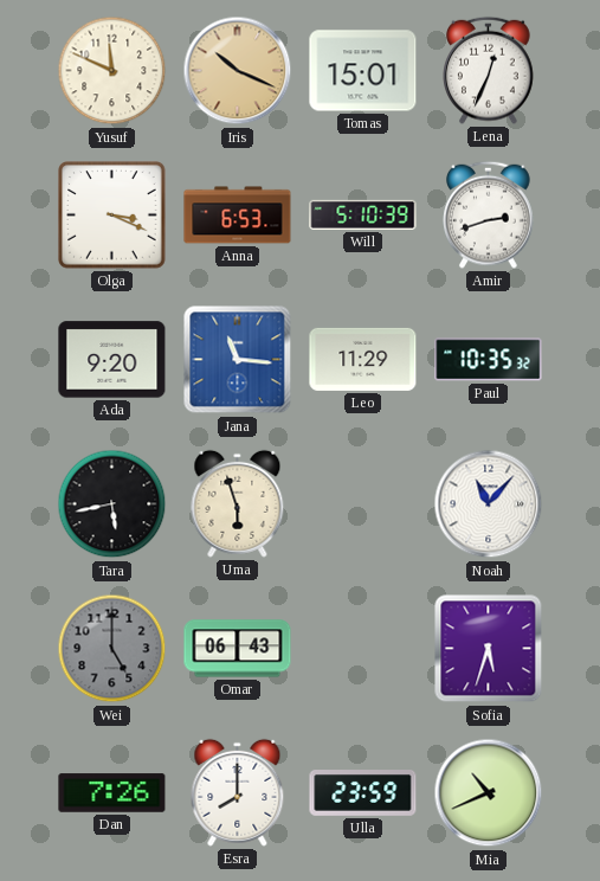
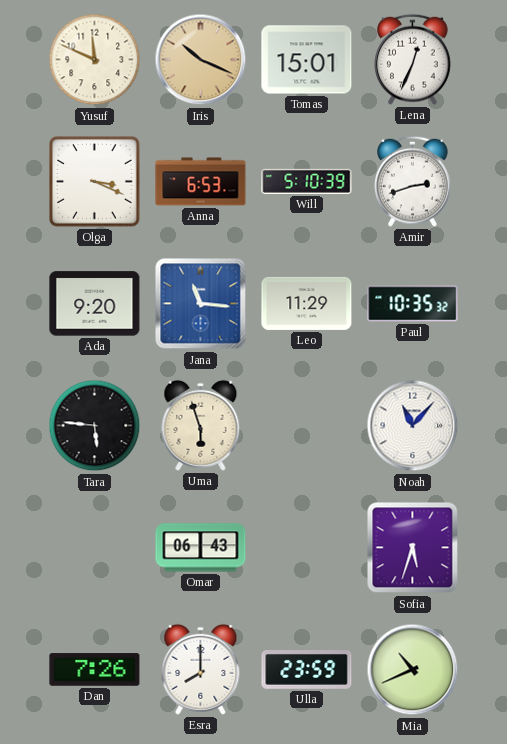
Tara: 5:43 -> 5:46
Wei: 5:00 -> none
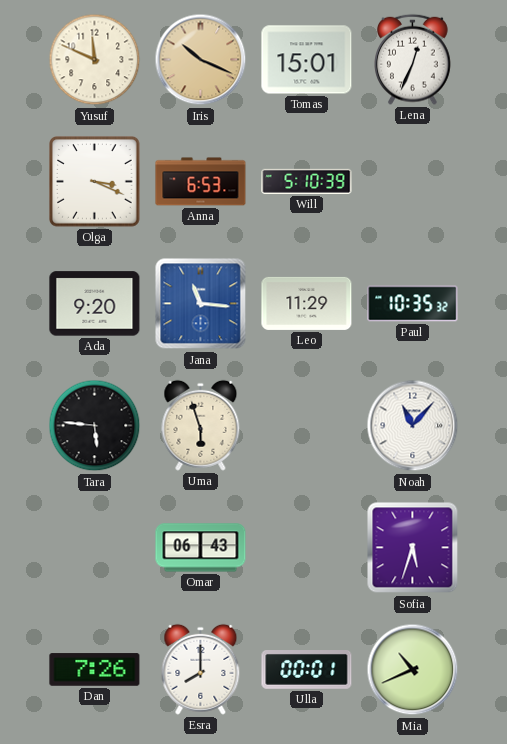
Amir: 2:42 -> none
Ulla: 23:59 -> 00:01
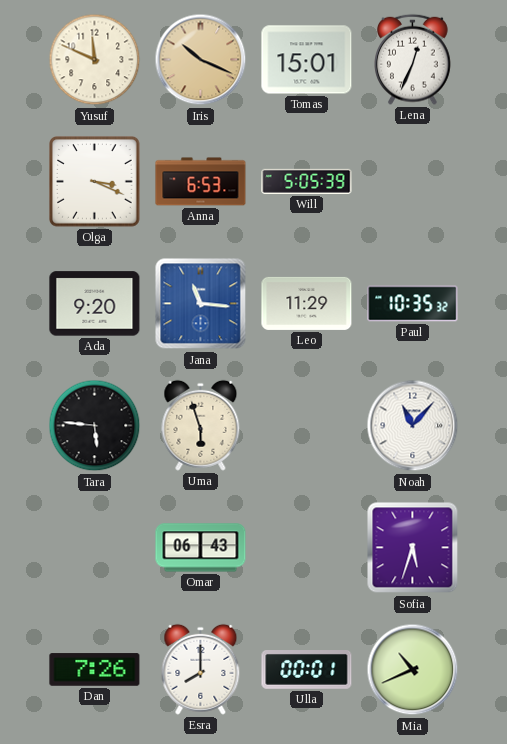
Will: 5:10 -> 5:05
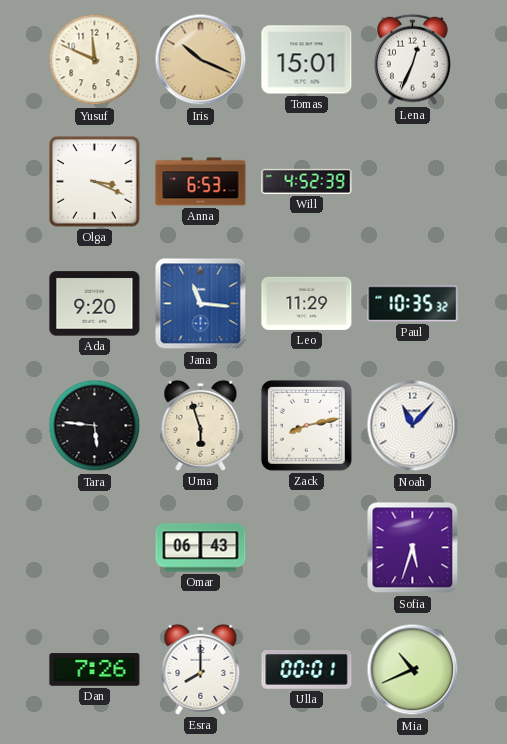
Will: 5:05 -> 4:52
Zack: none -> 8:13
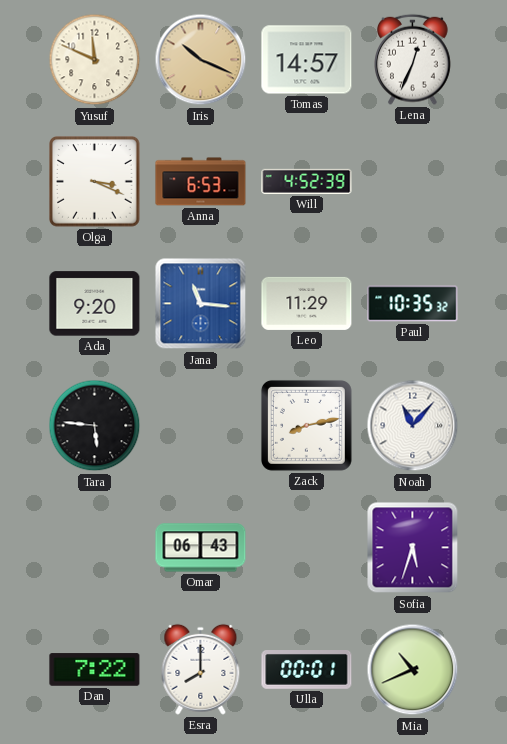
Tomas: 15:01 -> 14:57
Uma: 5:57 -> none
Dan: 7:26 -> 7:22
